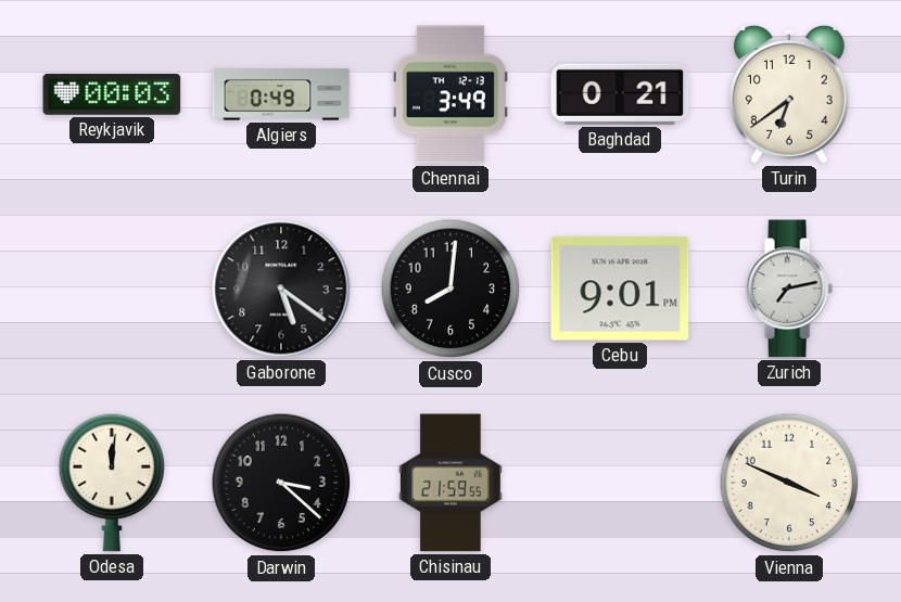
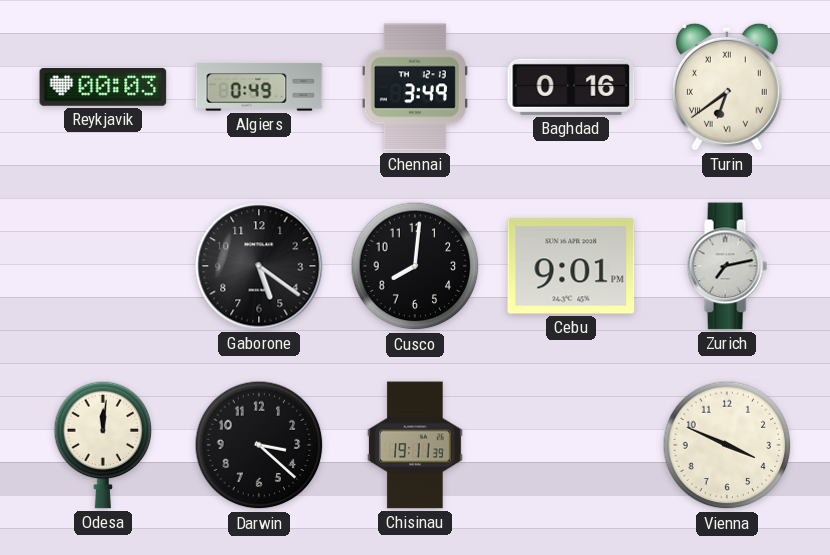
Baghdad: 0:21 -> 0:16
Turin numerals: Arabic -> Roman
Chisinau: 21:59 -> 19:11
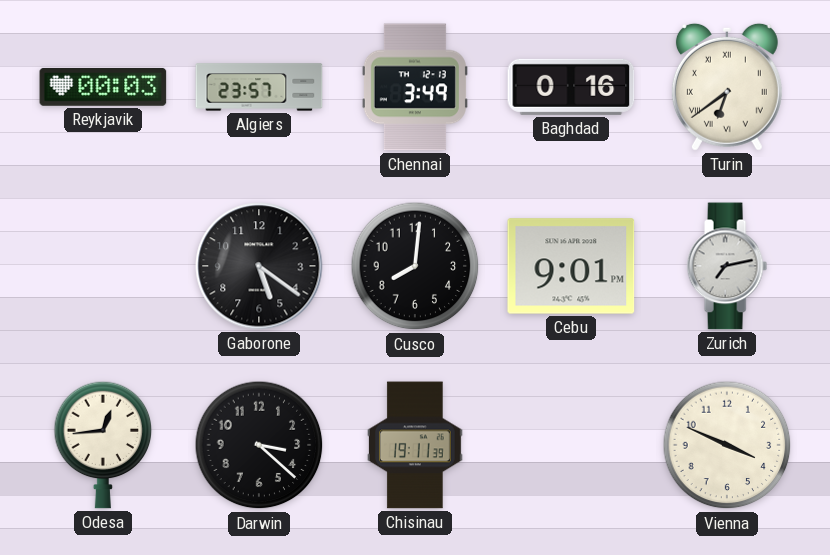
Algiers: 0:49 -> 23:57
Odesa: 12:01 -> 12:44
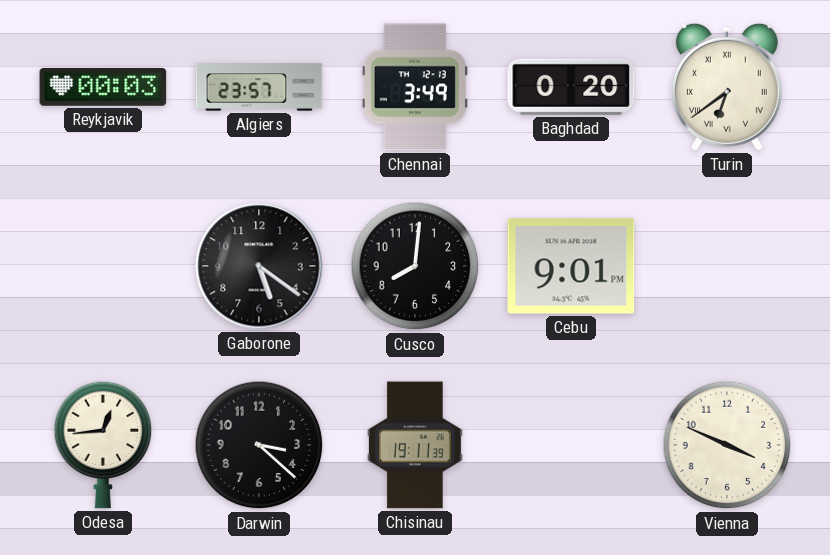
Baghdad: 0:16 -> 0:20
Zurich: 7:13 -> none
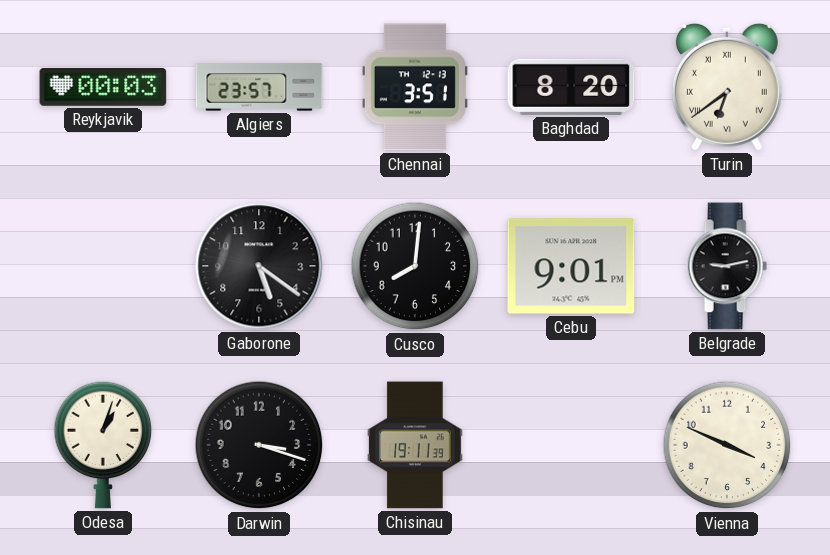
Chennai: 3:49 -> 3:51
Baghdad: 0:20 -> 8:20
Belgrade: none -> 9:13
Odesa: 12:44 -> 1:03
Darwin: 3:22 -> 3:18
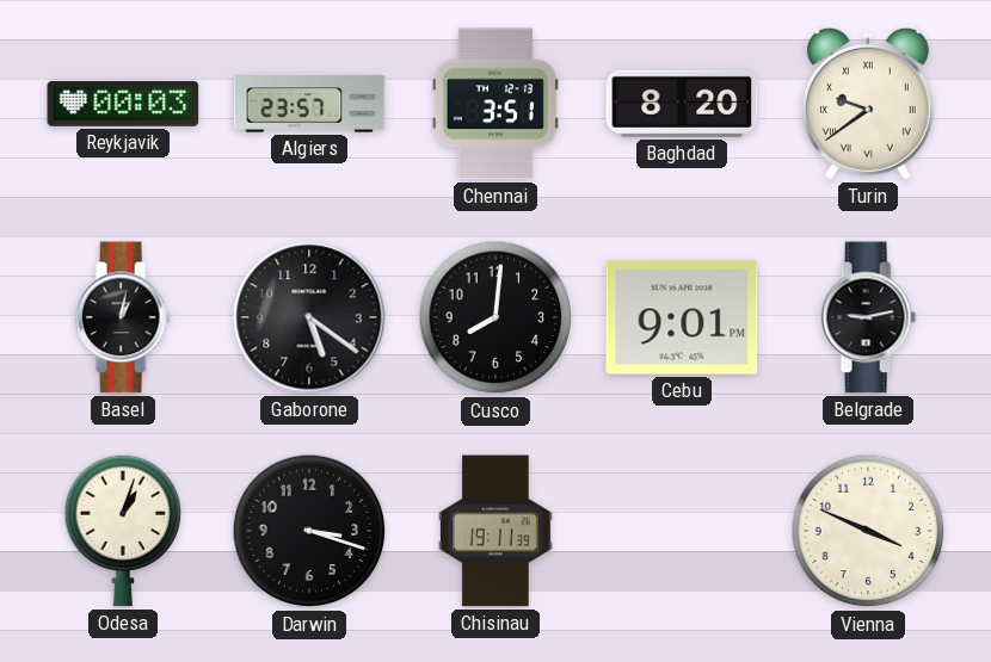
Turin: 6:39 -> 9:39
Basel: none -> 1:02
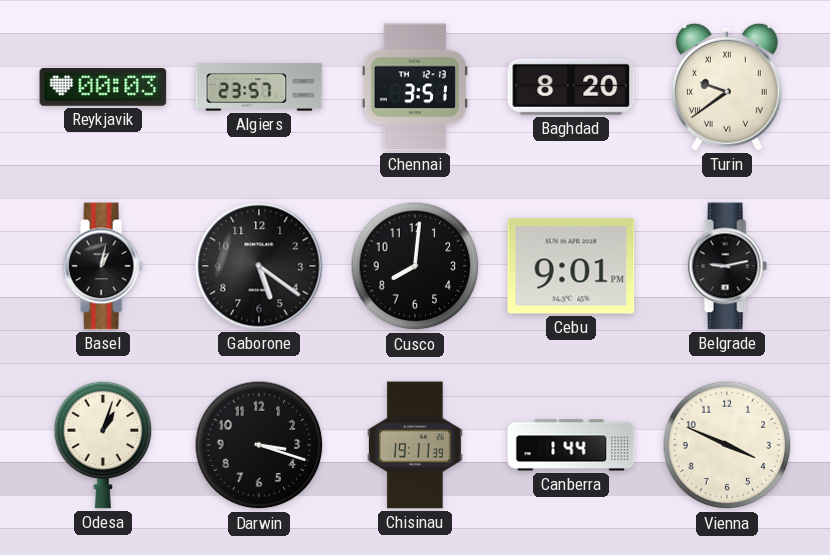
Canberra: none -> 1:44
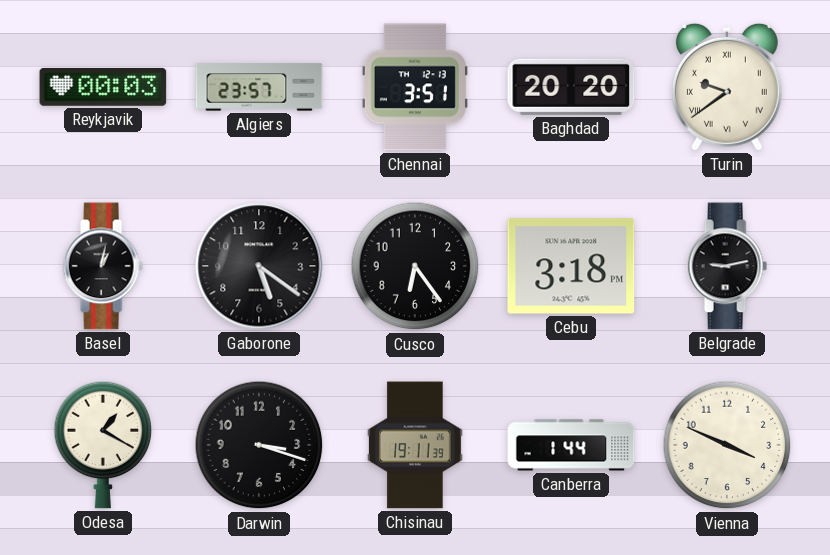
Baghdad: 8:20 -> 20:20
Cusco: 8:01 -> 6:24
Cebu: 9:01 -> 3:18
Odesa: 1:03 -> 1:20
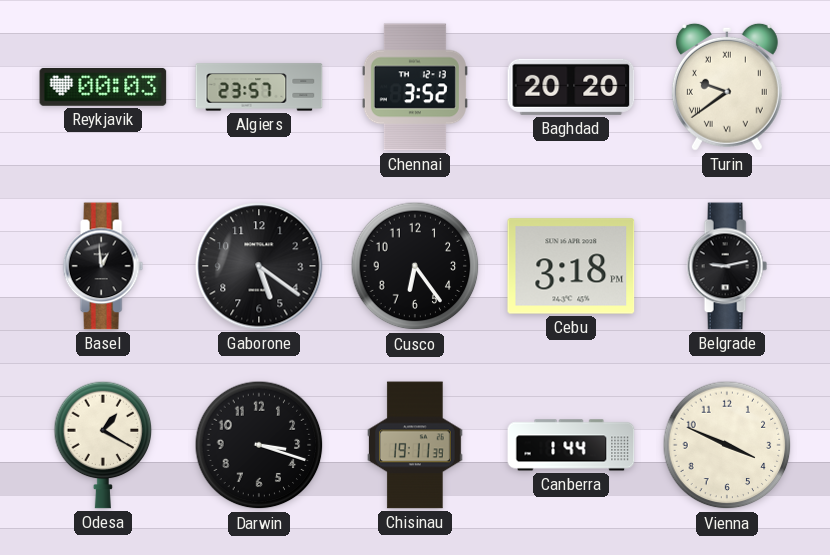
Chennai: 3:51 -> 3:52
Basel: 1:02 -> 12:59
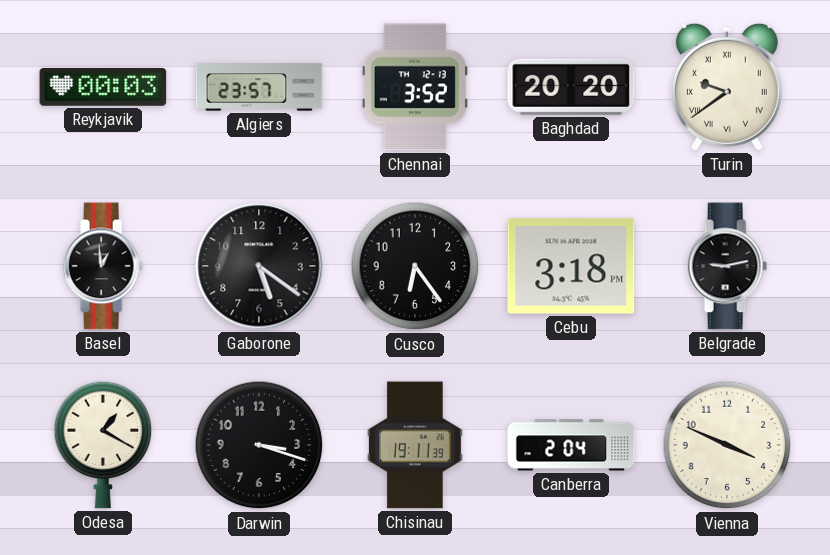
Canberra: 1:44 -> 2:04
